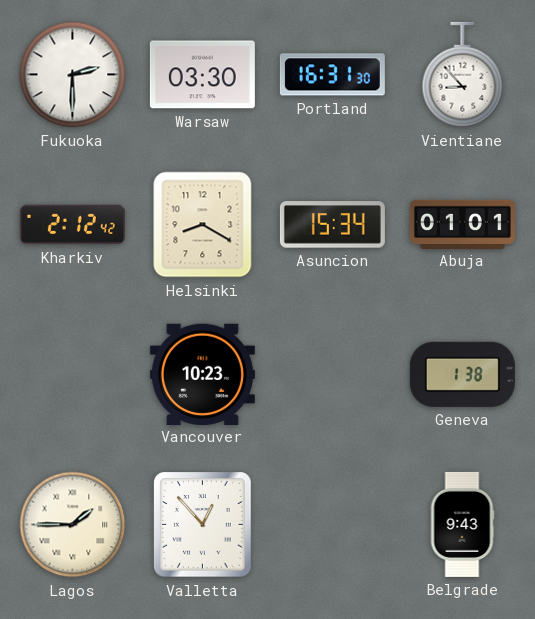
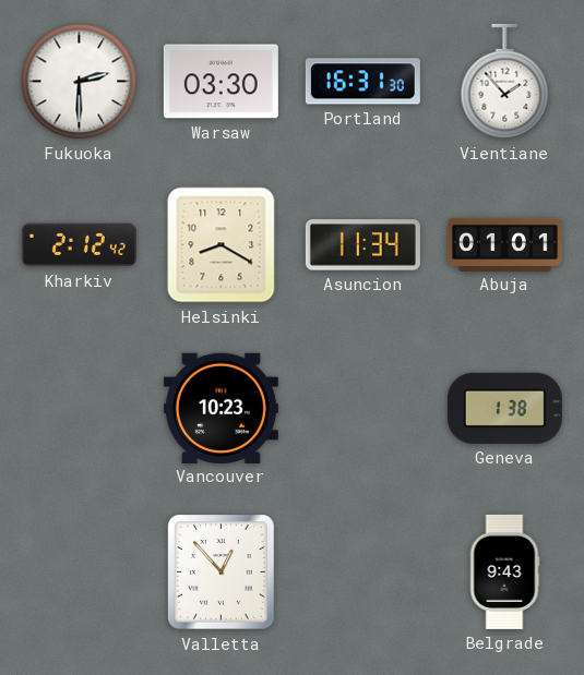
Vientiane: 8:53 -> 1:53
Asuncion: 15:34 -> 11:34
Lagos: 1:45 -> none
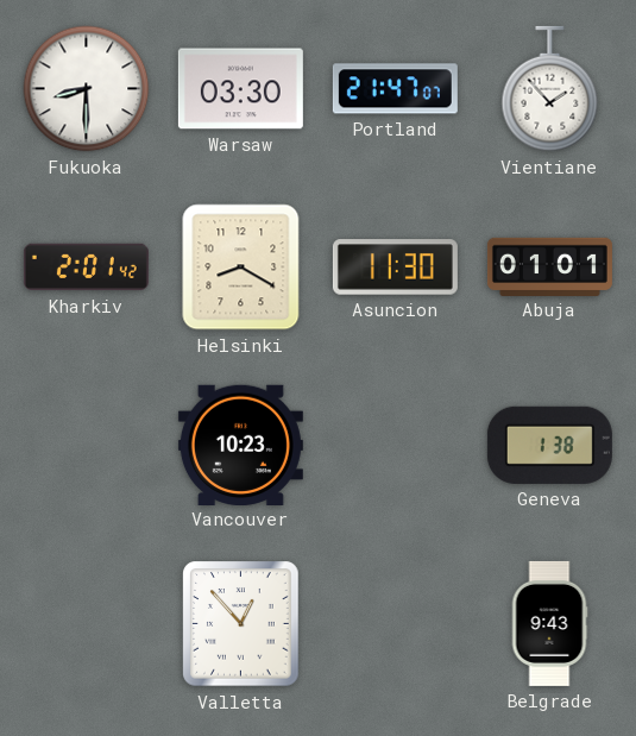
Fukuoka: 2:30 -> 8:30
Portland: 16:31 -> 21:47
Kharkiv: 2:12 -> 2:01
Asuncion: 11:34 -> 11:30
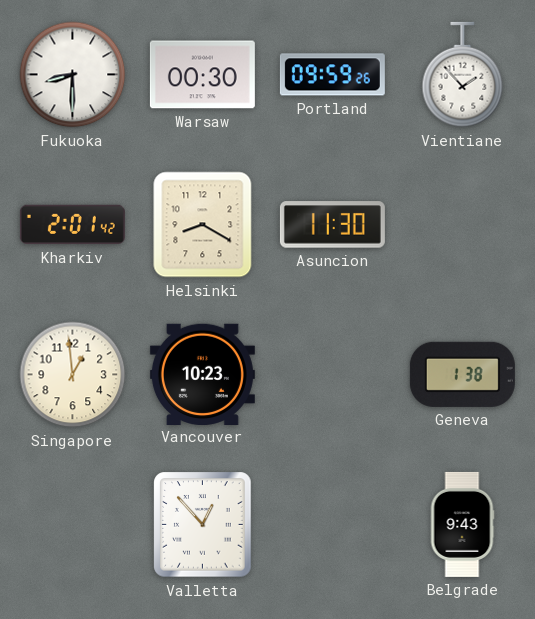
Warsaw: 03:30 -> 00:30
Portland: 21:47 -> 09:59
Abuja: 01:01 -> none
Singapore: none -> 12:59
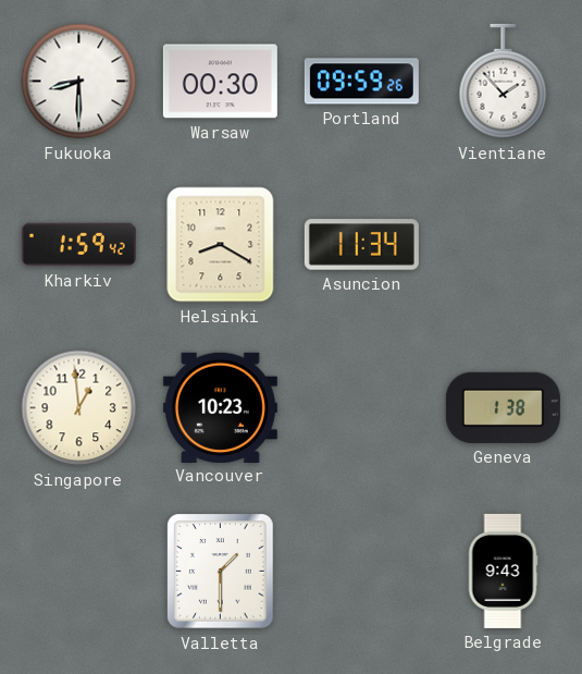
Kharkiv: 2:01 -> 1:59
Asuncion: 11:30 -> 11:34
Valletta: 12:53 -> 1:30
